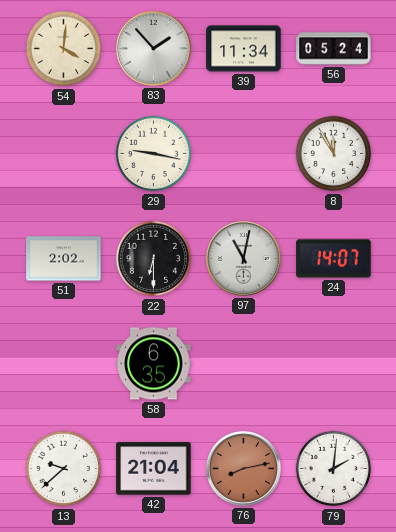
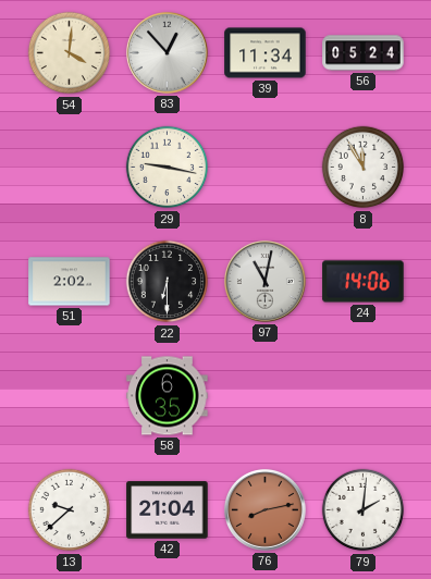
83: 1:53 -> 12:53
24: 14:07 -> 14:06
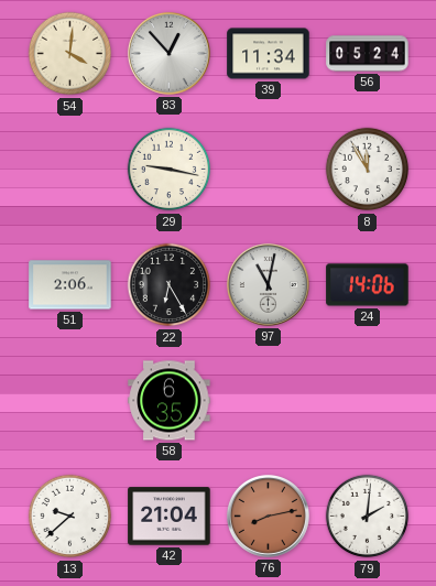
51: 2:02 -> 2:06
22: 6:30 -> 6:25
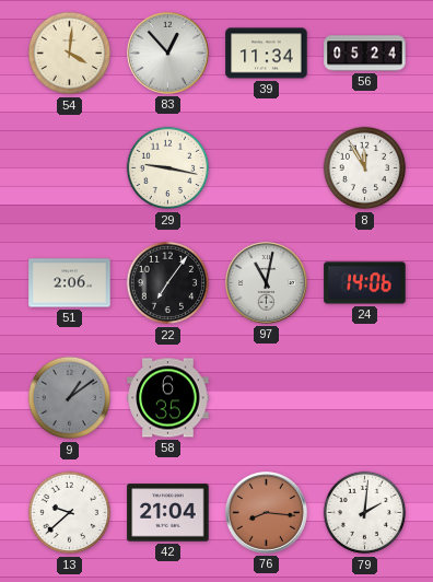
22: 6:25 -> 7:06
9: none -> 1:09
76: 8:13 -> 8:16
